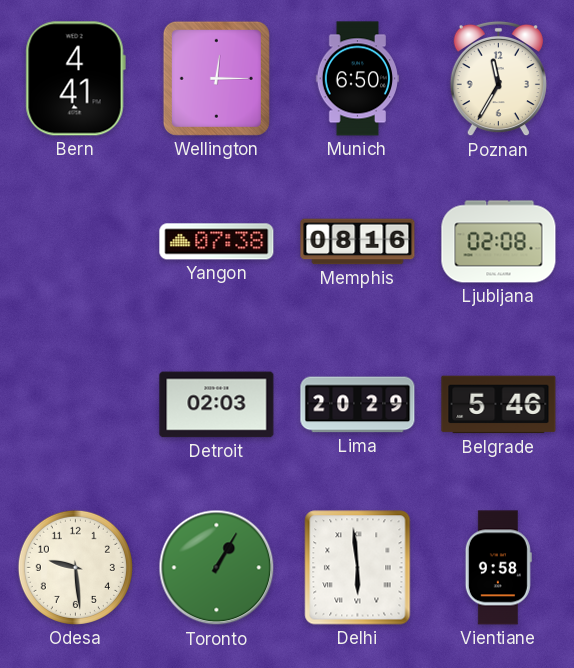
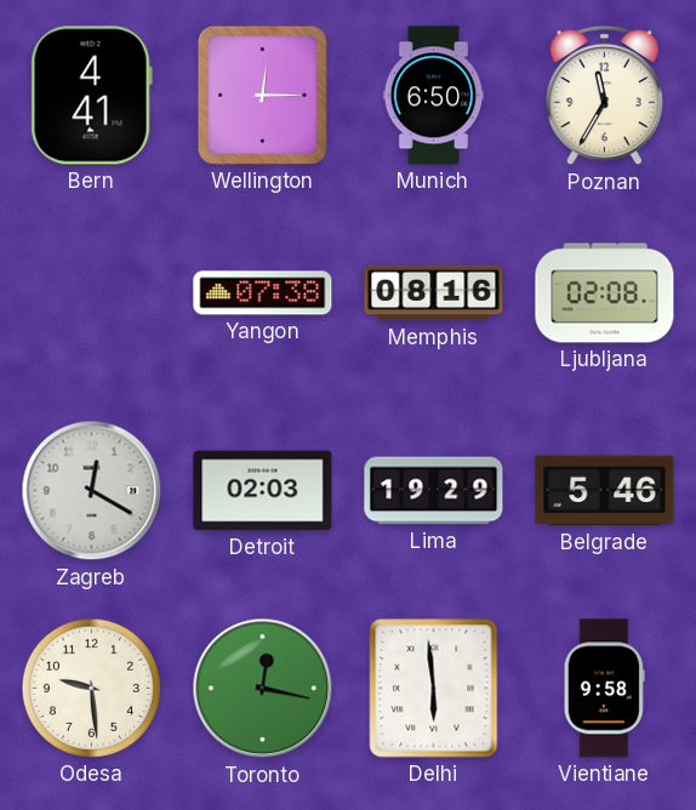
Zagreb: none -> 12:20
Lima: 20:29 -> 19:29
Toronto: 1:05 -> 12:17
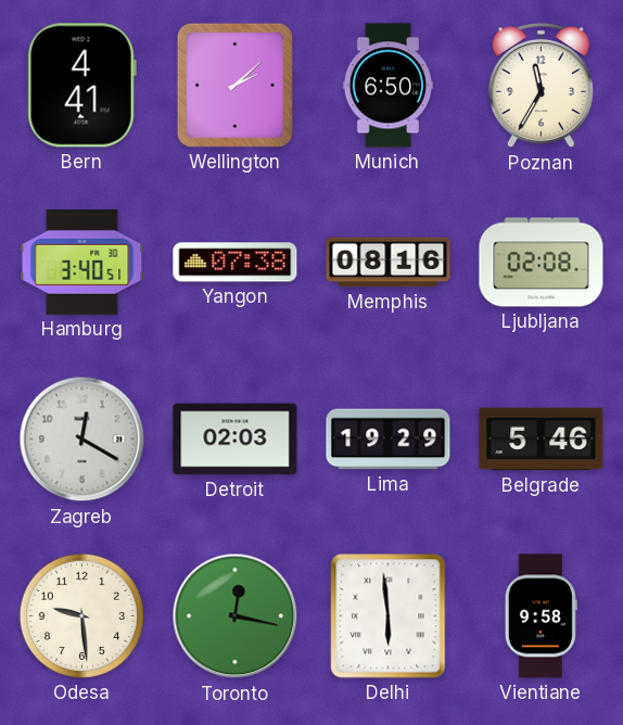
Wellington: 12:15 -> 2:08
Hamburg: none -> 3:40
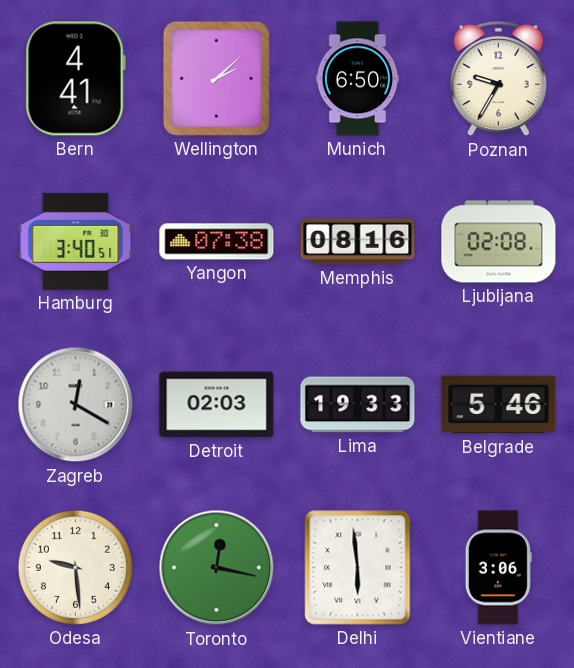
Poznan: 11:35 -> 9:35
Lima: 19:29 -> 19:33
Vientiane: 9:58 -> 3:06
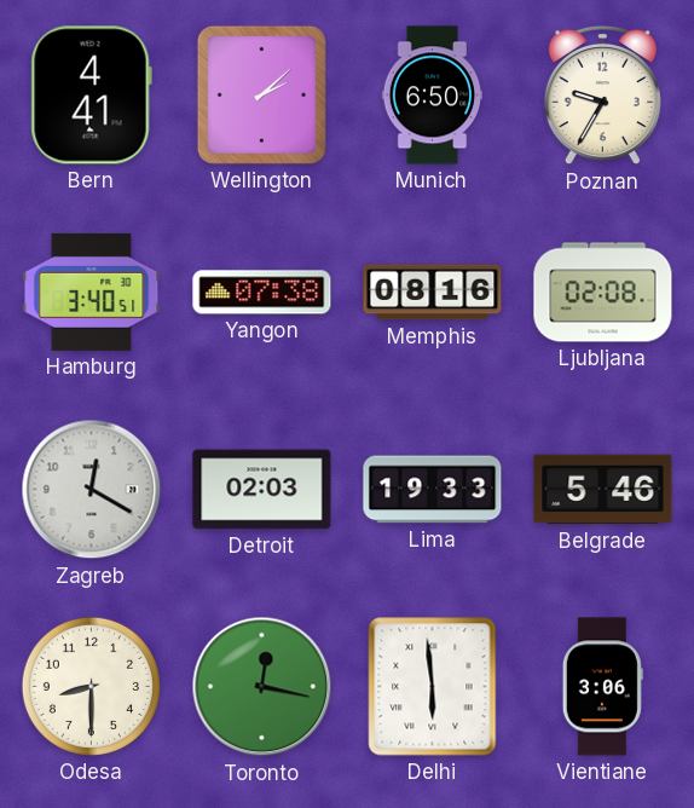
Odesa: 9:29 -> 8:30
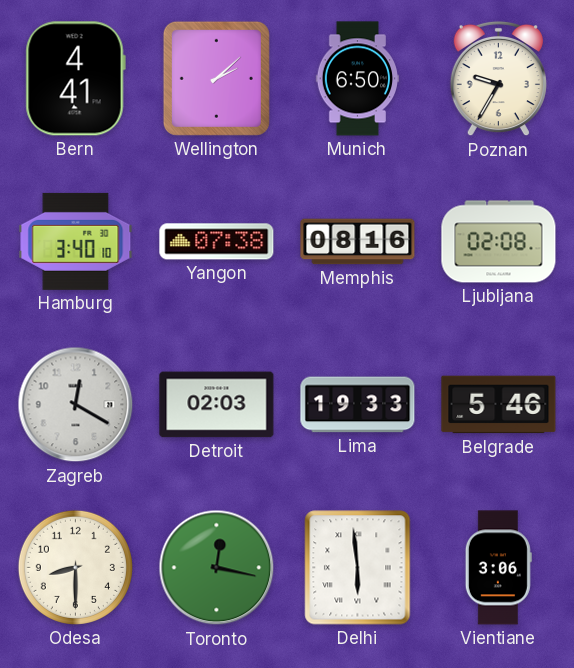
Hamburg: 3:40:51 -> 3:40:10
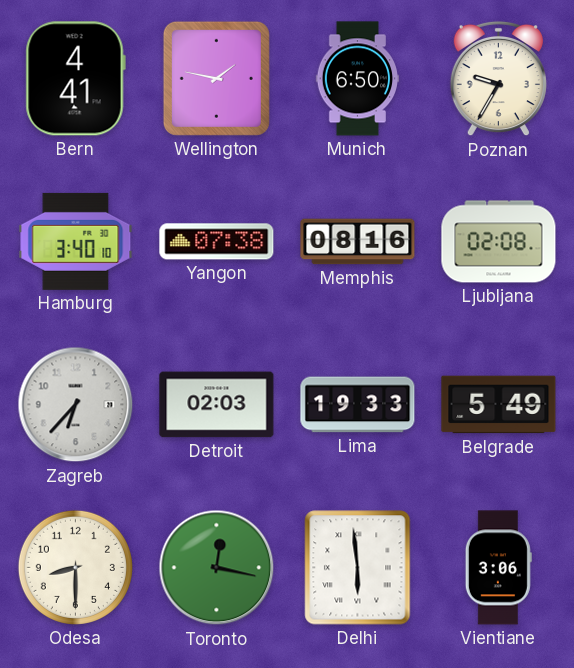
Wellington: 2:08 -> 1:47
Zagreb: 12:20 -> 6:37
Belgrade: 5:46 -> 5:49
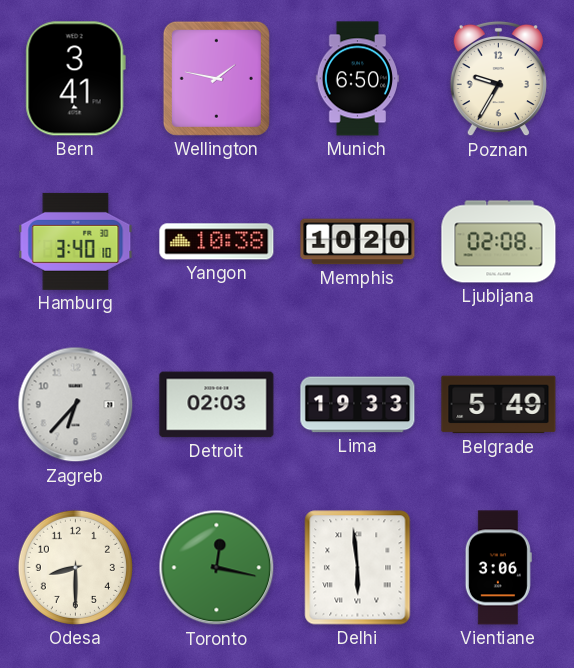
Bern: 4:41 -> 3:41
Yangon: 07:38 -> 10:38
Memphis: 08:16 -> 10:20
